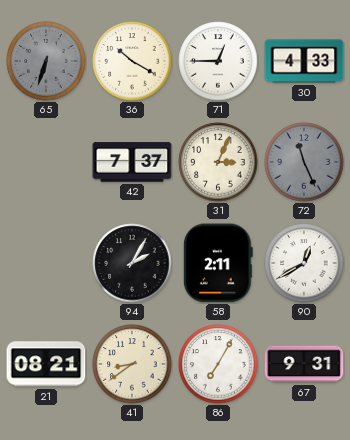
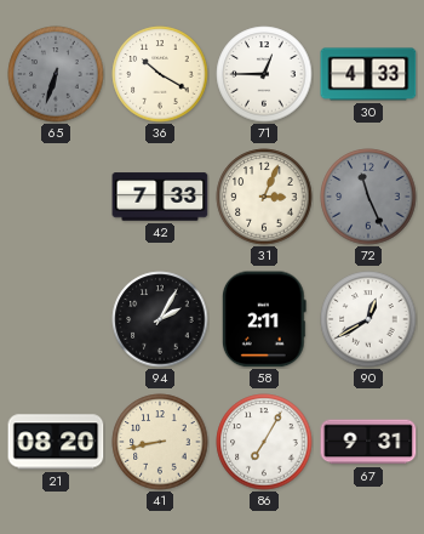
42: 7:37 -> 7:33
21: 08:21 -> 08:20
41: 8:39 -> 8:43
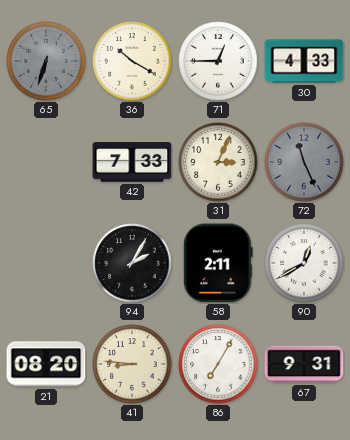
41: 8:43 -> 8:46
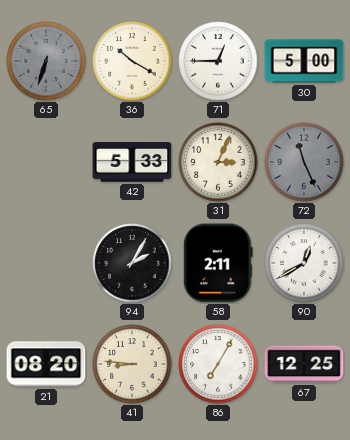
30: 4:33 -> 5:00
42: 7:33 -> 5:33
67: 9:31 -> 12:25
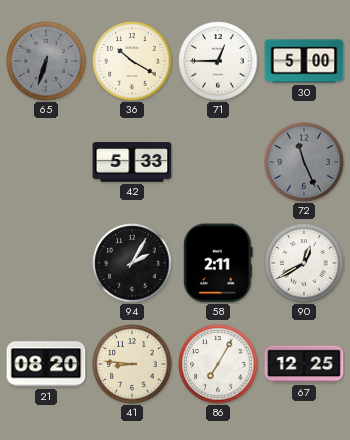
31: 3:04 -> none
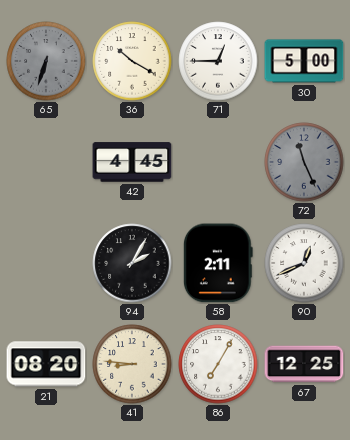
42: 5:33 -> 4:45
90: 12:40 -> 12:41
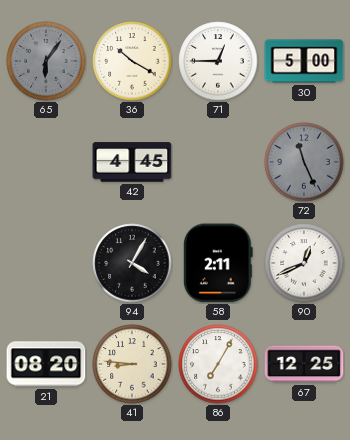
65: 6:33 -> 6:06
94: 2:05 -> 4:05
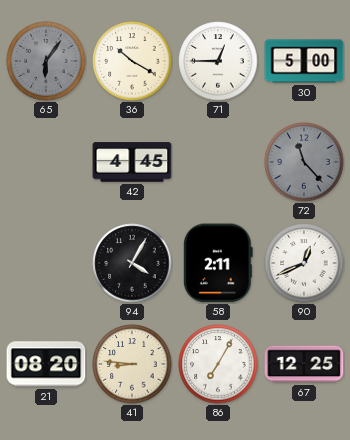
72: 11:26 -> 11:23
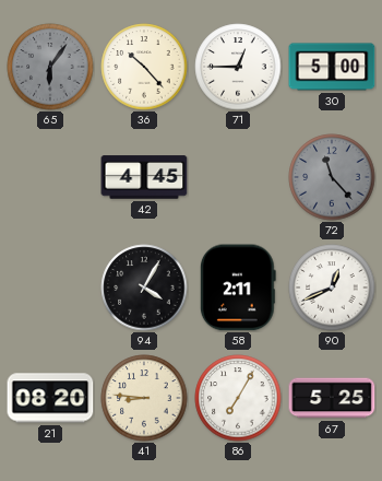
36: 10:20 -> 10:23
67: 12:25 -> 5:25
